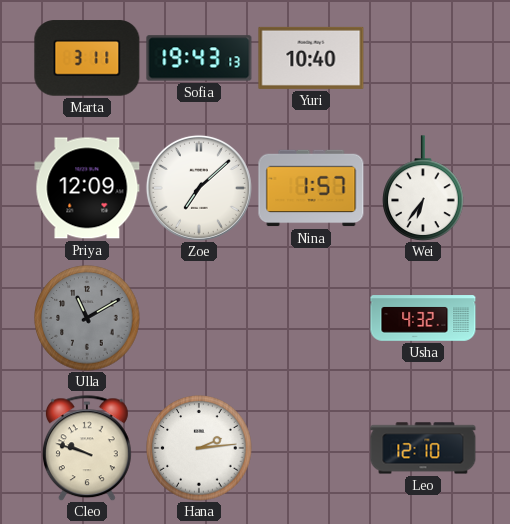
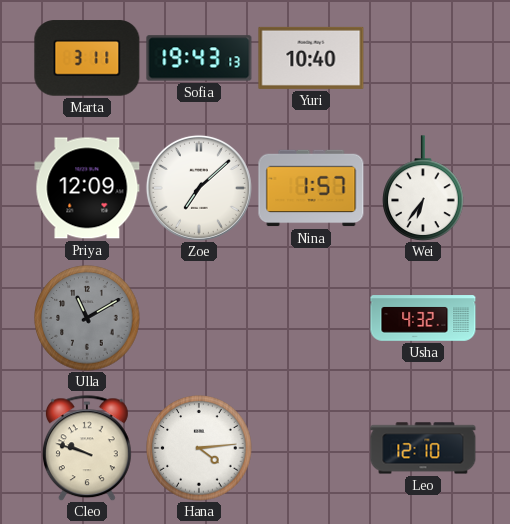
Hana: 2:14 -> 4:14
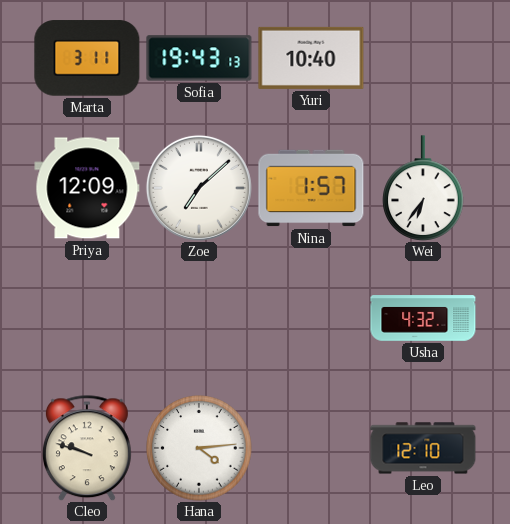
Ulla: 11:10 -> none
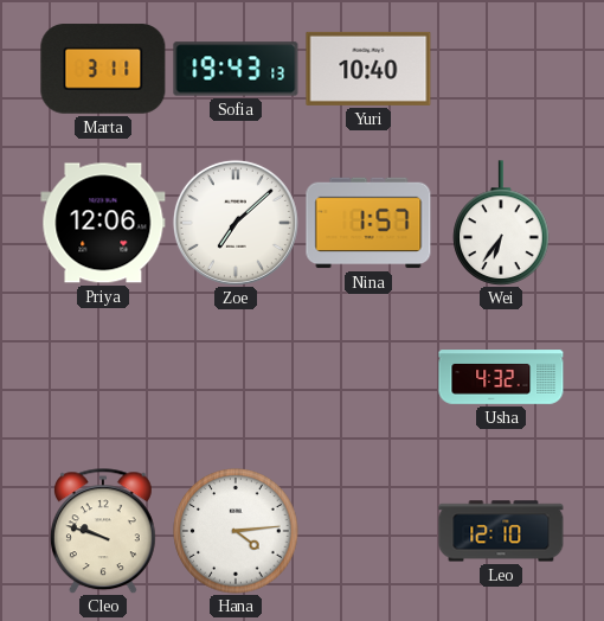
Priya: 12:09 -> 12:06
